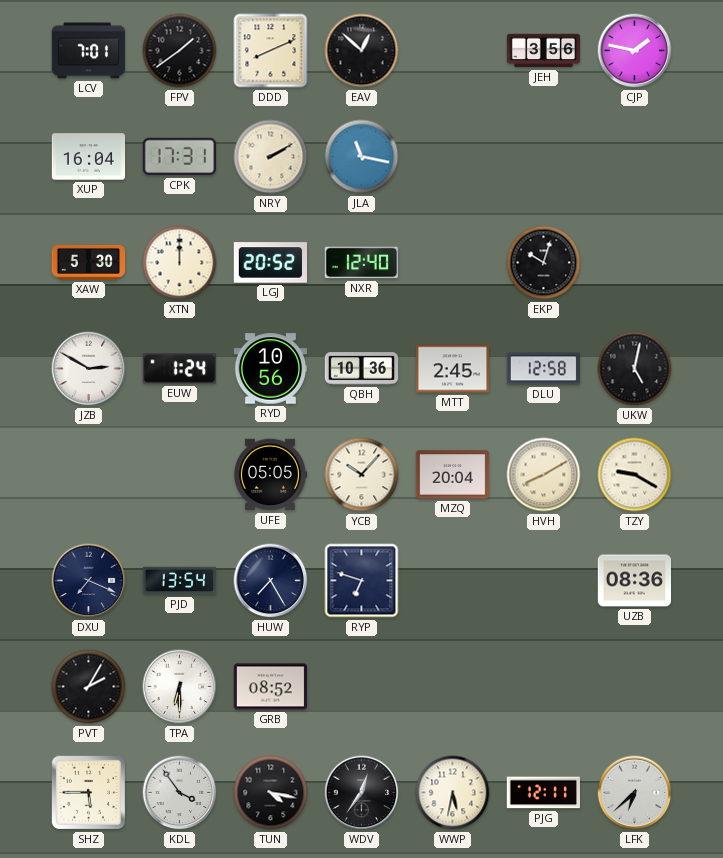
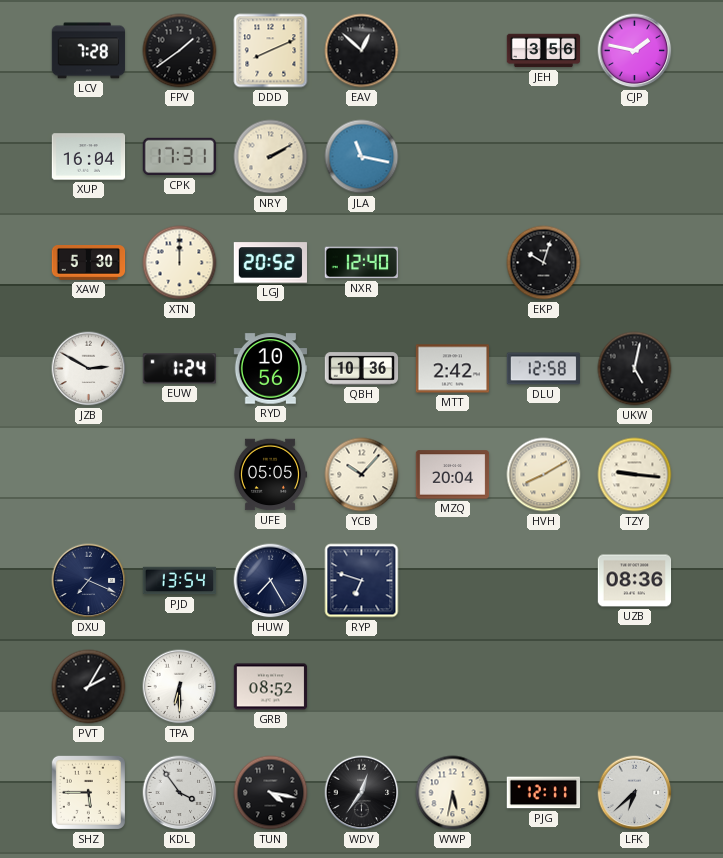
LCV: 7:01 -> 7:28
MTT: 2:45 -> 2:42
TZY: 9:20 -> 9:16
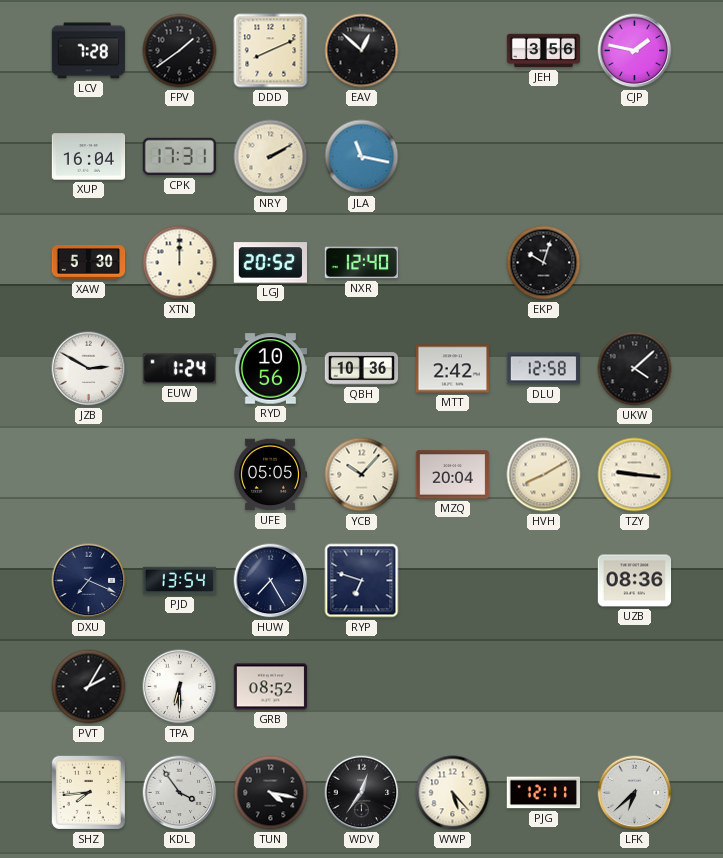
UKW: 5:02 -> 4:08
SHZ: 5:45 -> 7:44
WWP: 5:32 -> 5:23
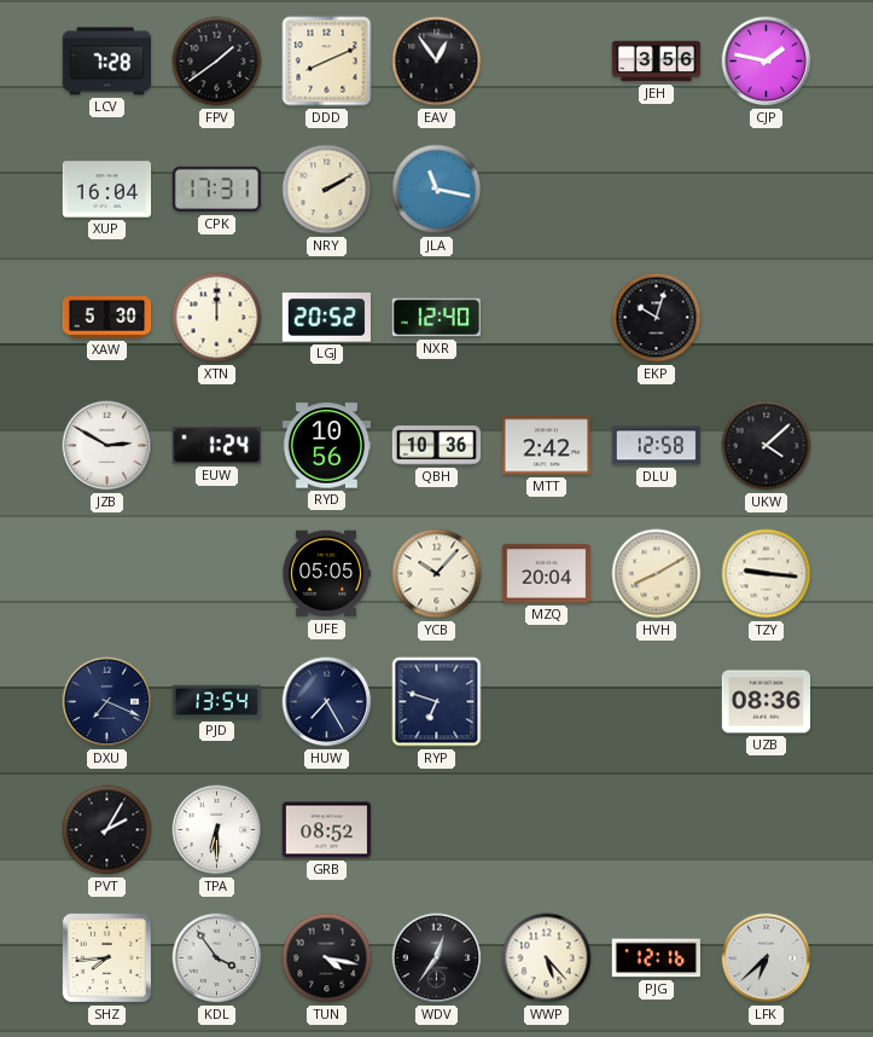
EAV: 12:52 -> 12:54
PJG: 12:11 -> 12:16
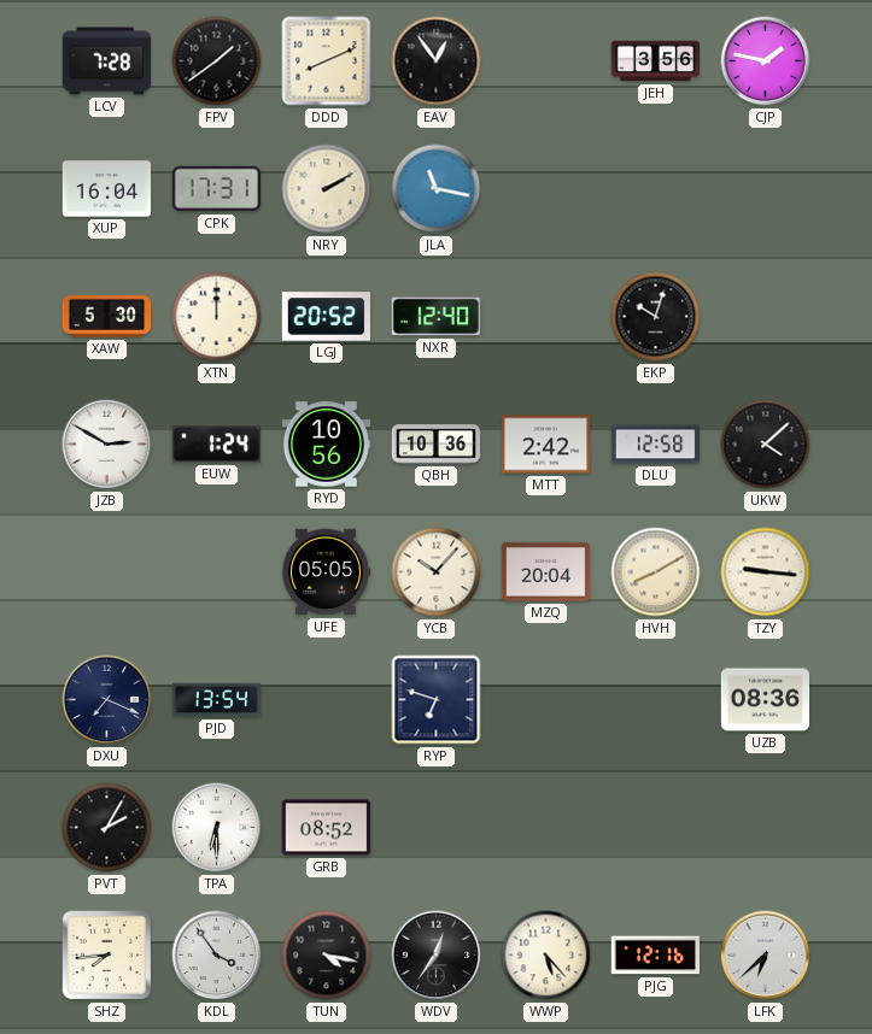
HUW: 7:25 -> none
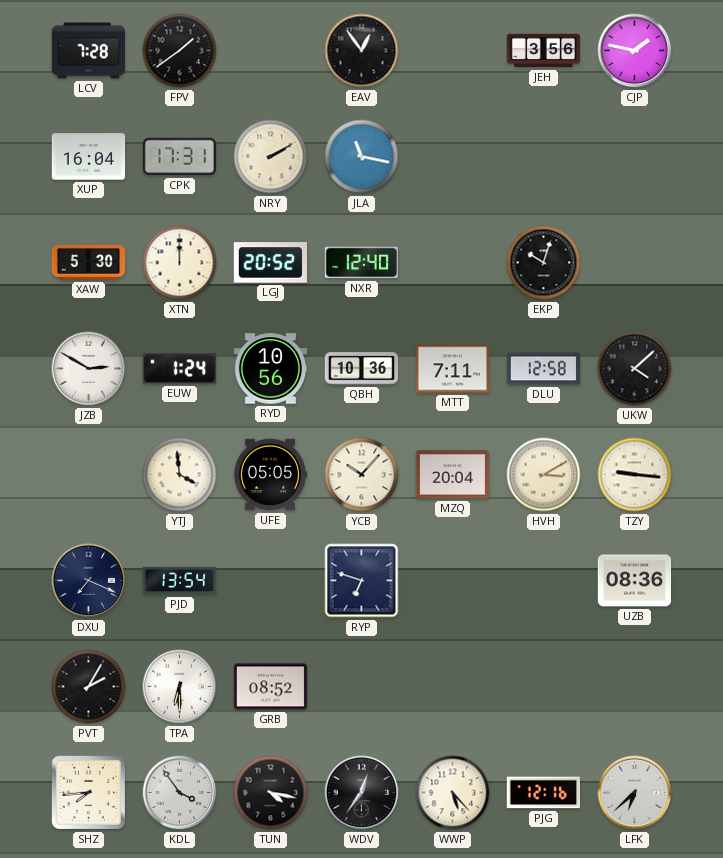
DDD: 8:11 -> none
MTT: 2:42 -> 7:11
YTJ: none -> 3:59
HVH: 8:10 -> 3:10
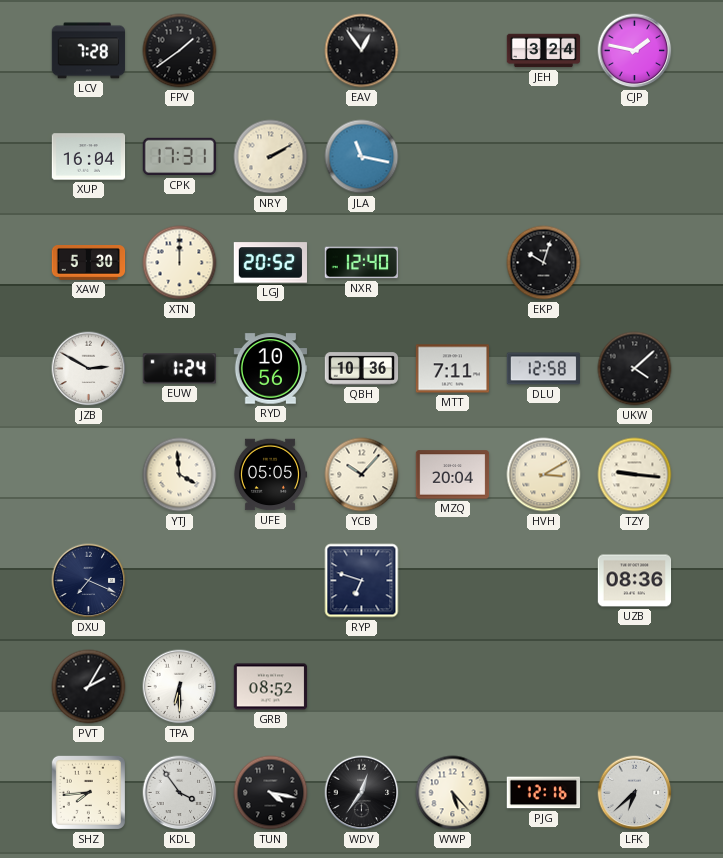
JEH: 3:56 -> 3:24
PJD: 13:54 -> none
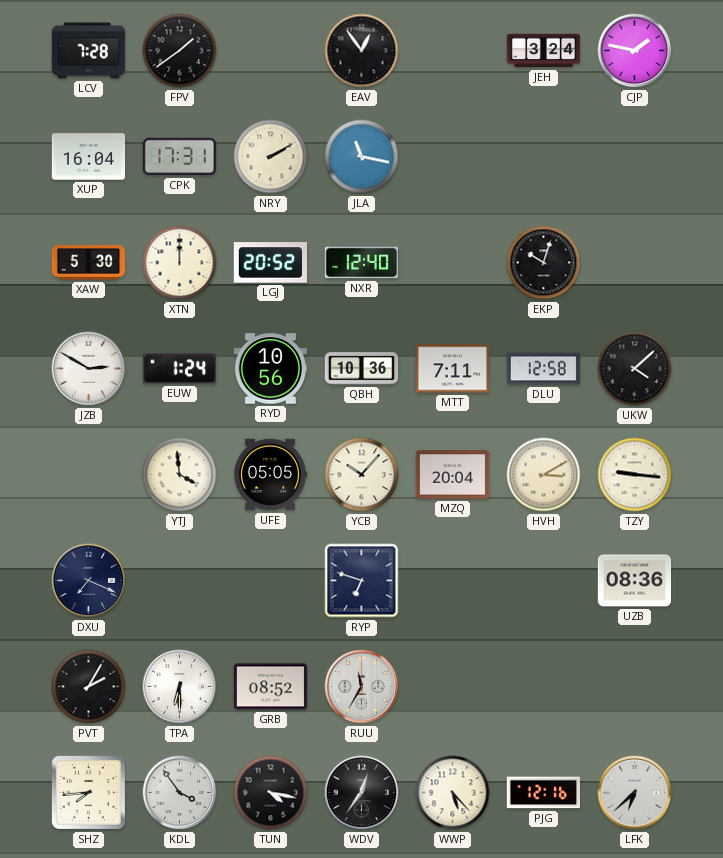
RUU: none -> 11:35
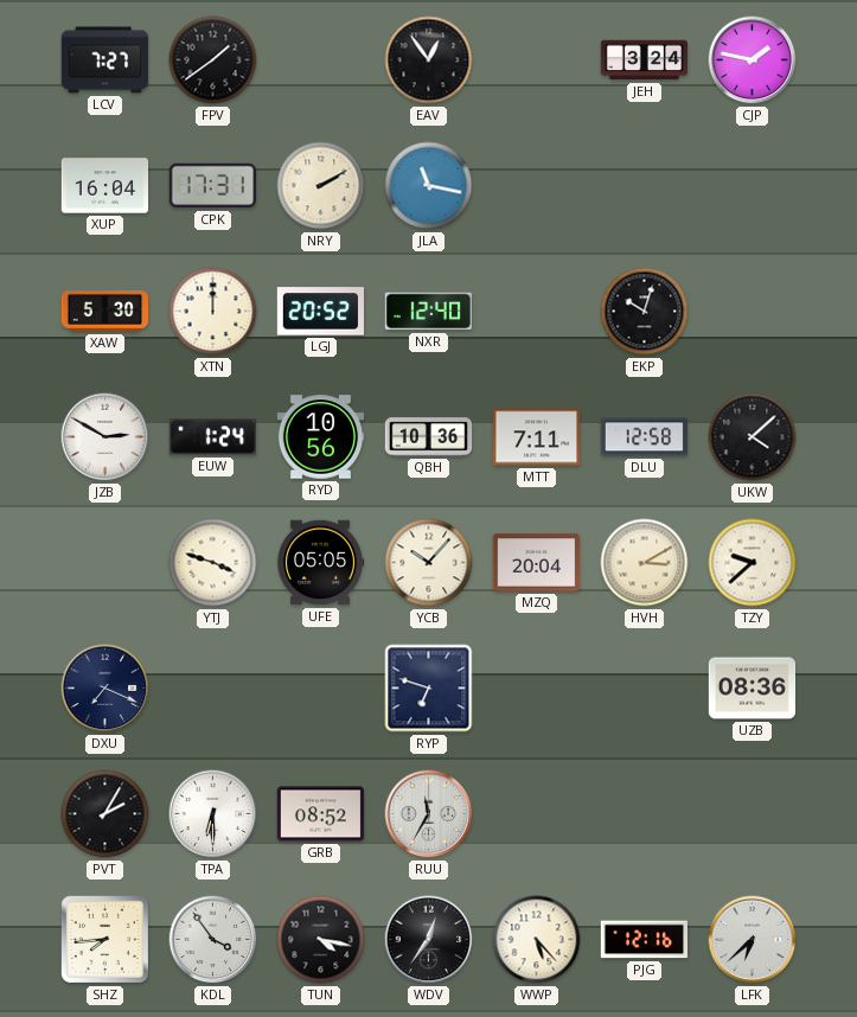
LCV: 7:28 -> 7:27
YTJ: 3:59 -> 3:48
TZY: 9:16 -> 9:38
